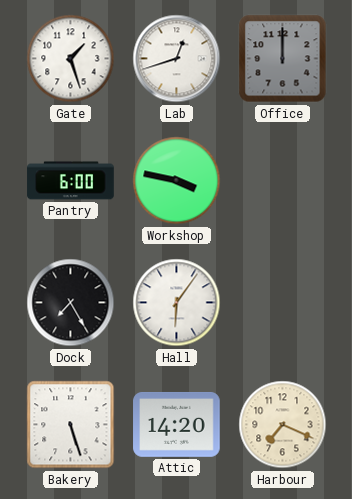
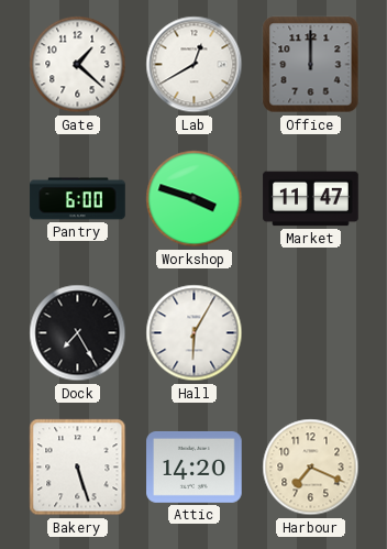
Gate: 1:27 -> 1:22
Lab: 12:42 -> 12:40
Workshop: 3:47 -> 3:48
Market: none -> 11:47
Hall: 6:06 -> 6:05
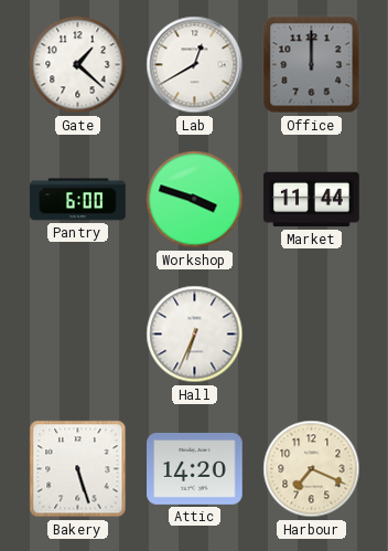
Market: 11:47 -> 11:44
Dock: 7:25 -> none
Hall: 6:05 -> 6:34
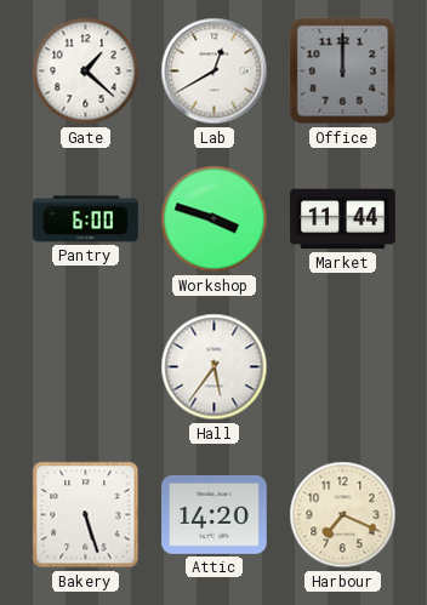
Hall: 6:34 -> 5:36
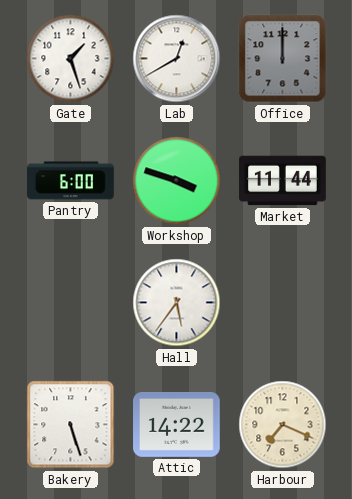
Gate: 1:22 -> 1:27
Attic: 14:20 -> 14:22
